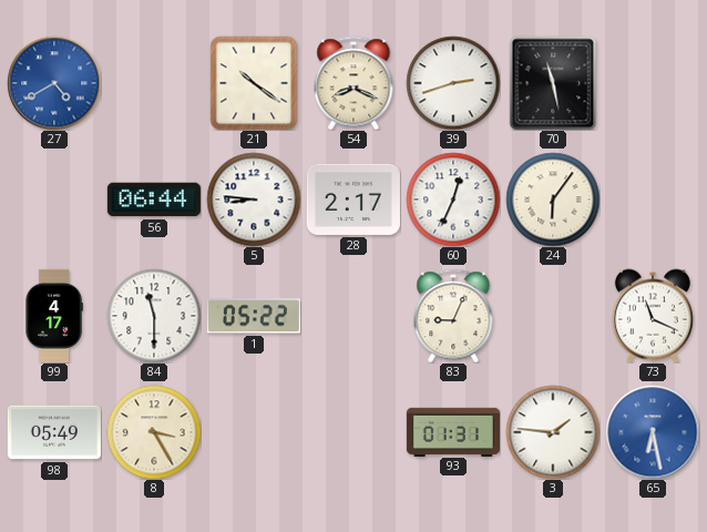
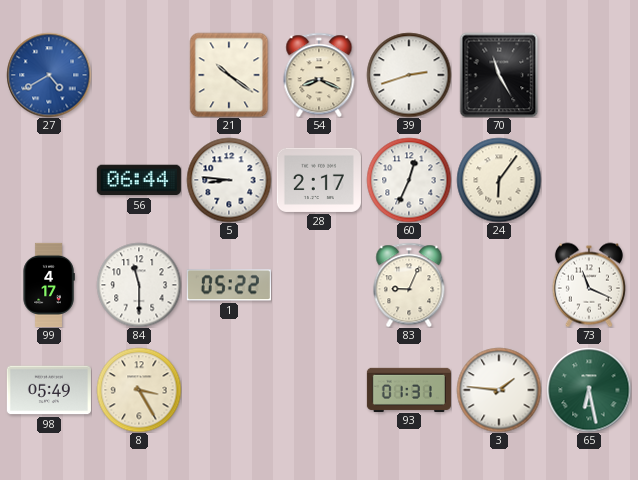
70: 11:28 -> 11:25
65 dial: blue -> green
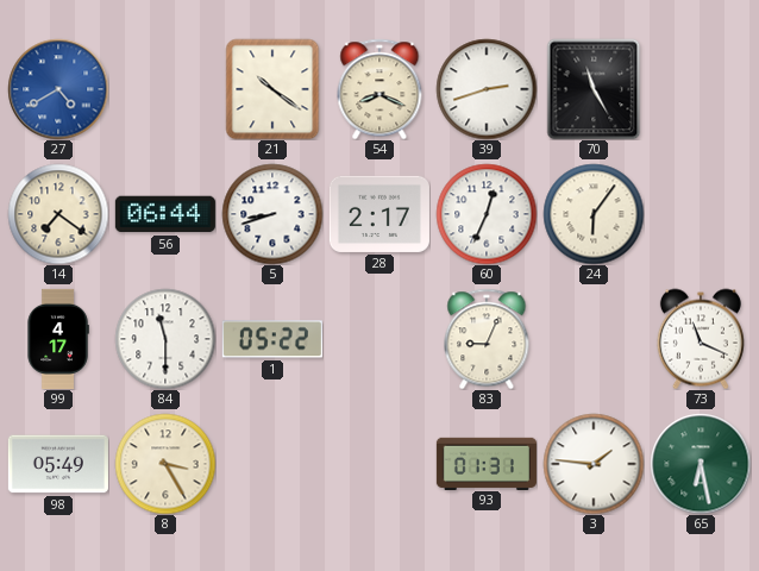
14: none -> 7:21
5: 8:46 -> 8:42
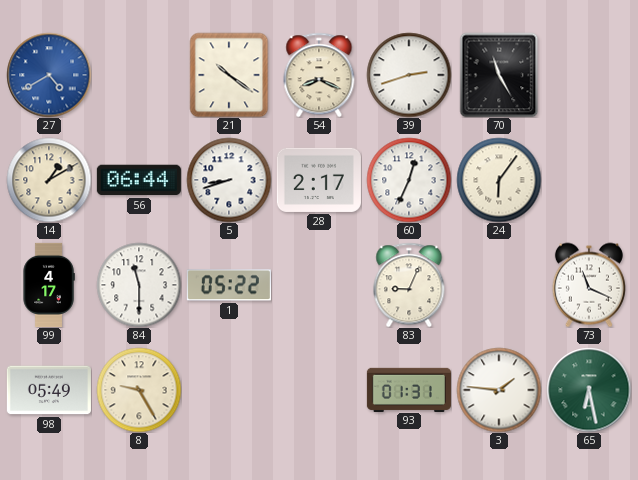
14: 7:21 -> 1:10
8: 3:25 -> 9:25
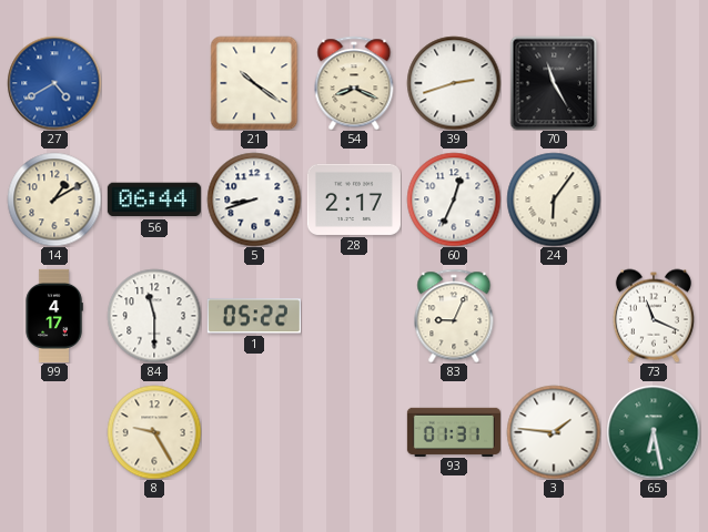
98: 05:49 -> none
